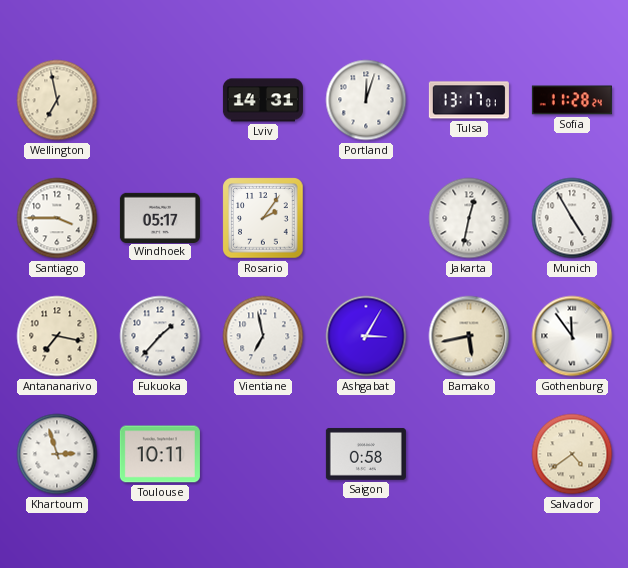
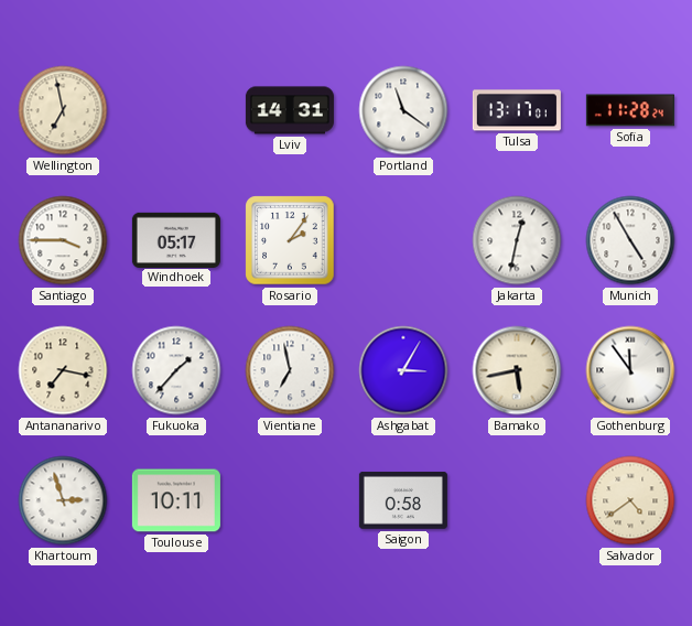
Portland: 12:03 -> 11:21
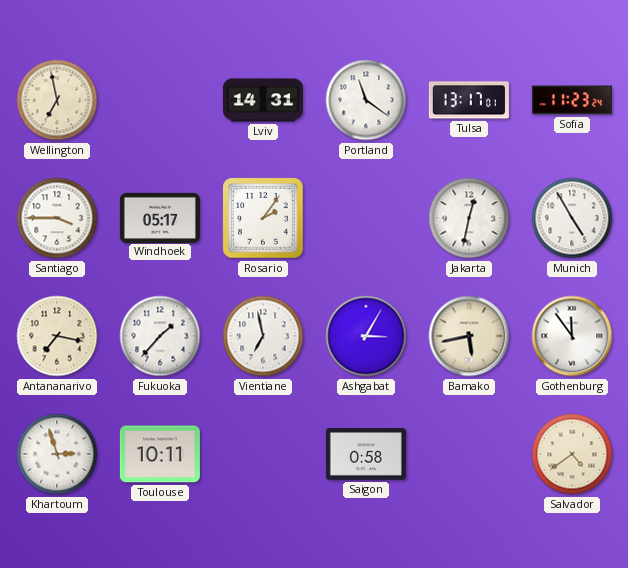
Sofia: 11:28 -> 11:23
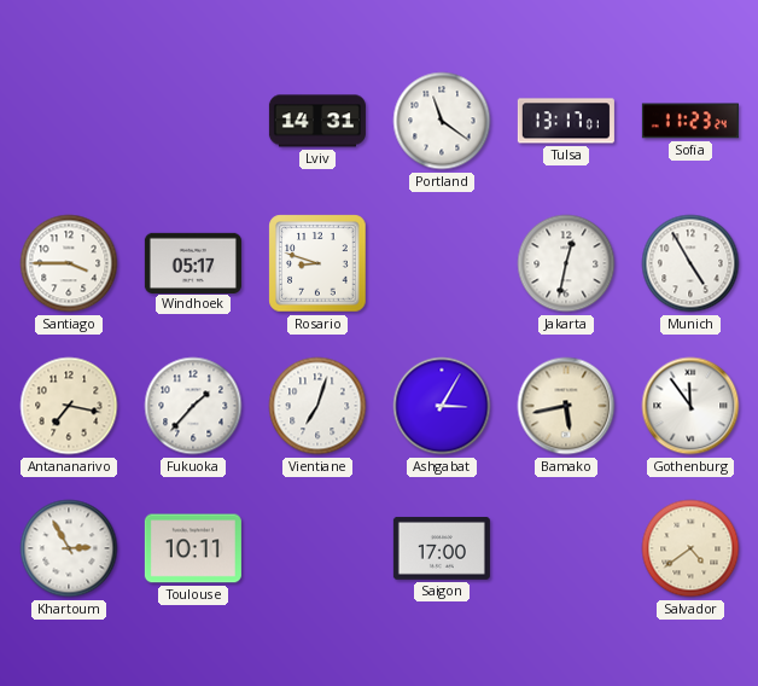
Wellington: 6:58 -> none
Rosario: 2:06 -> 8:48
Vientiane: 6:58 -> 7:03
Khartoum: 2:57 -> 2:55
Saigon: 0:58 -> 17:00
